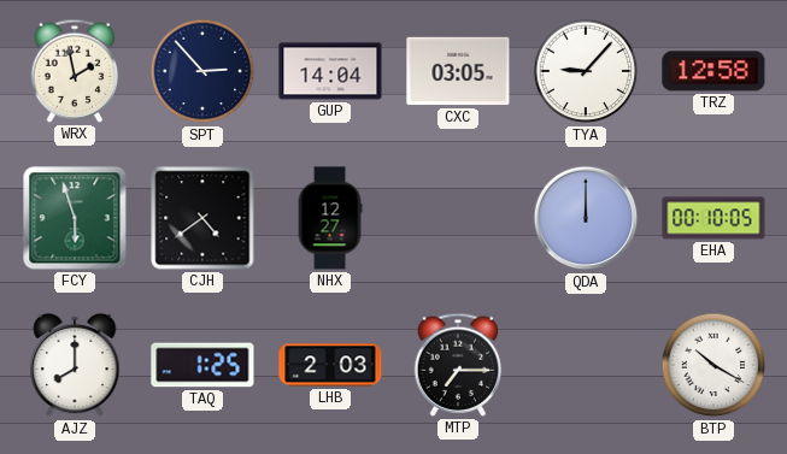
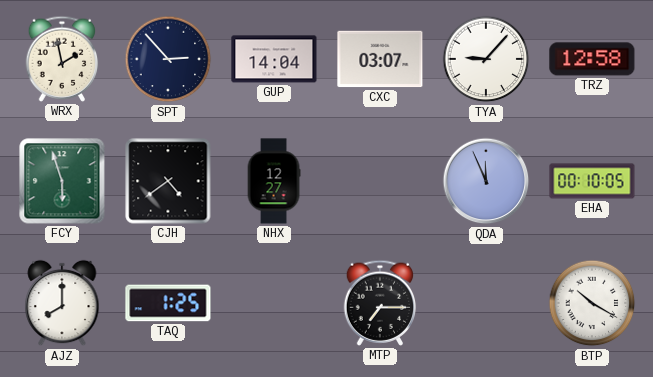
CXC: 03:05 -> 03:07
QDA: 12:00 -> 11:56
LHB: 2:03 -> none
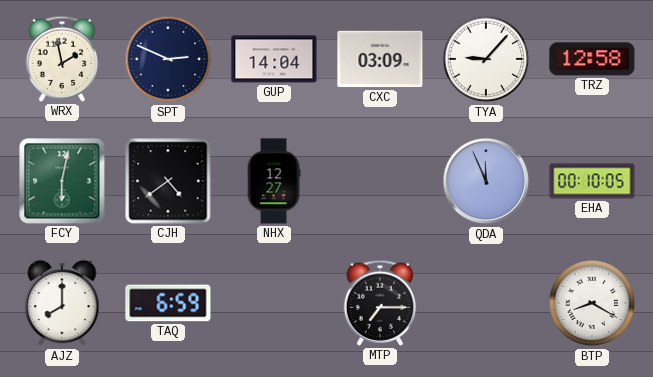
SPT: 2:53 -> 2:49
CXC: 03:07 -> 03:09
FCY: 5:57 -> 6:02
TAQ: 1:25 -> 6:59
BTP: 10:20 -> 8:20
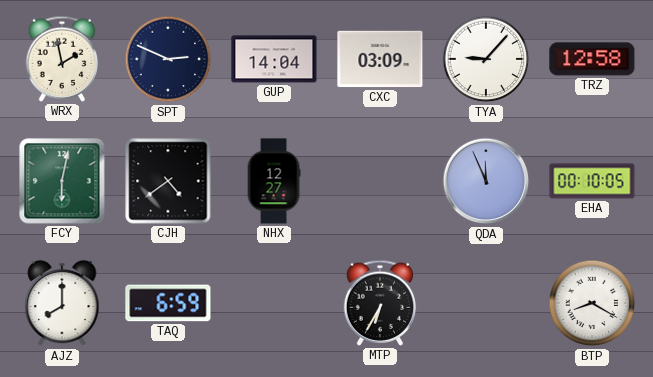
MTP: 7:15 -> 6:35
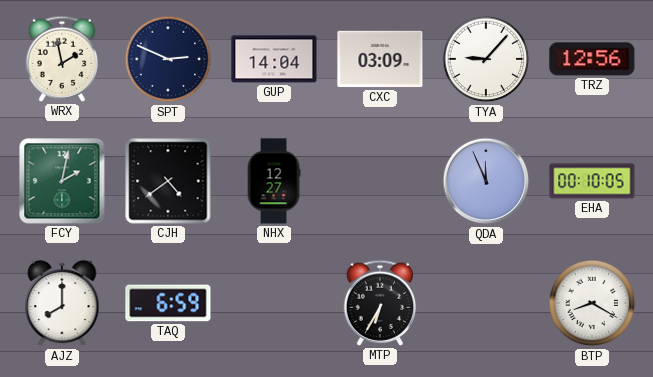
TRZ: 12:58 -> 12:56
FCY: 6:02 -> 2:02
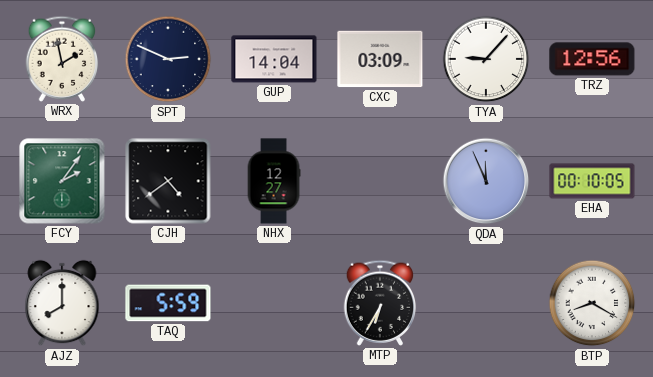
FCY: 2:02 -> 2:06
TAQ: 6:59 -> 5:59
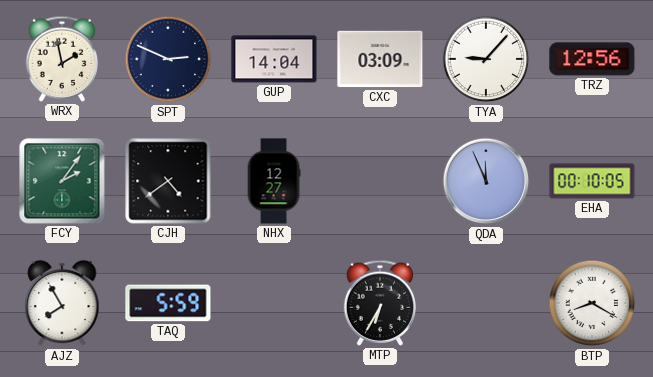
AJZ: 8:00 -> 7:55
